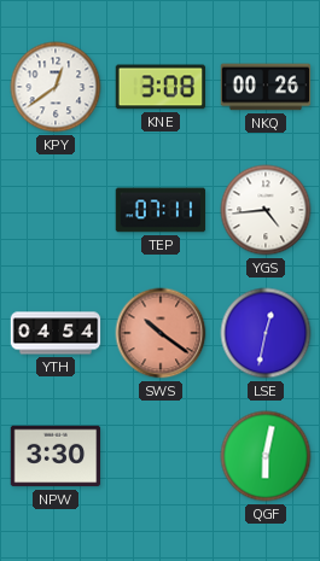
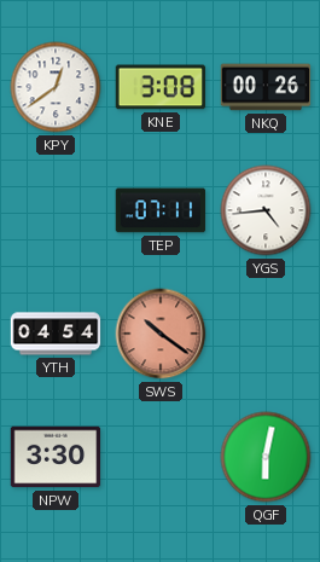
LSE: 12:32 -> none
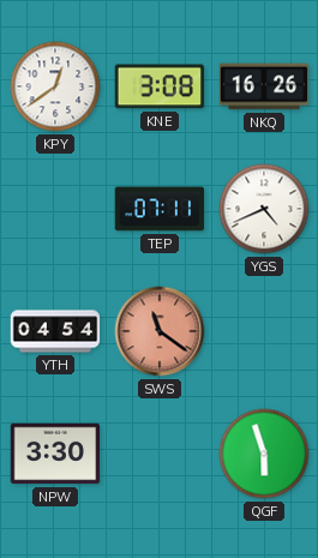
NKQ: 00:26 -> 16:26
YGS: 4:44 -> 4:41
SWS: 10:21 -> 11:21
QGF: 6:02 -> 5:57
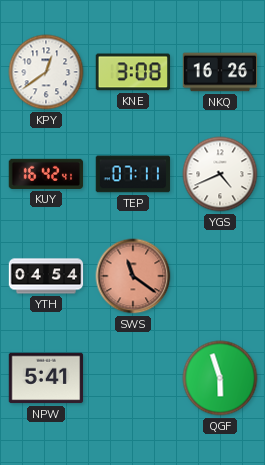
KUY: none -> 16:42
NPW: 3:30 -> 5:41
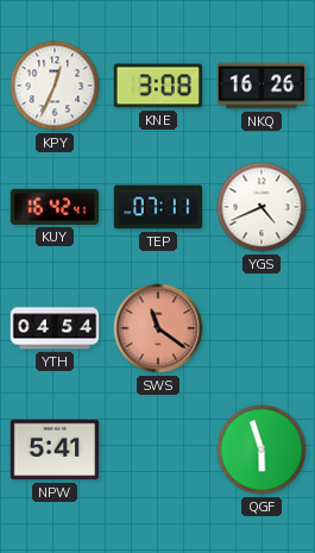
KPY: 12:39 -> 12:34
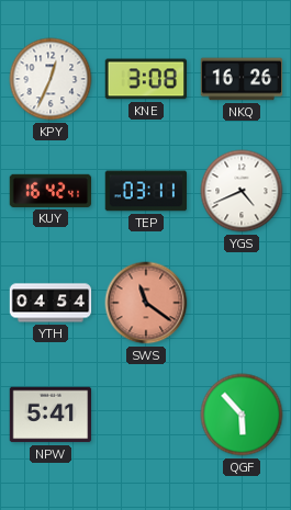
TEP: 07:11 -> 03:11
QGF: 5:57 -> 5:53
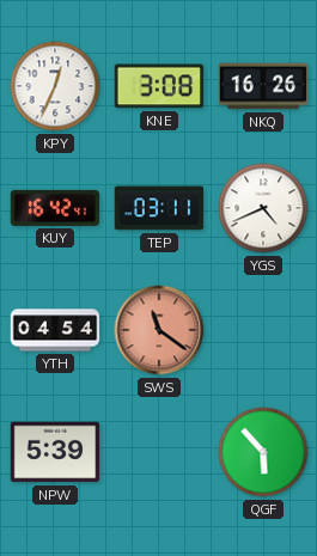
NPW: 5:41 -> 5:39
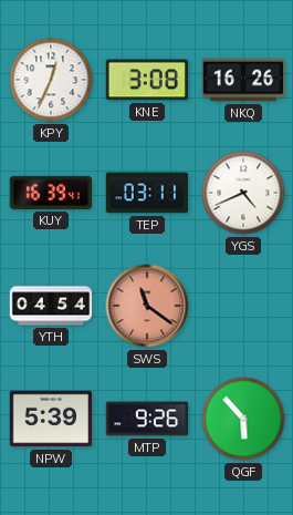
KUY: 16:42 -> 16:39
MTP: none -> 9:26
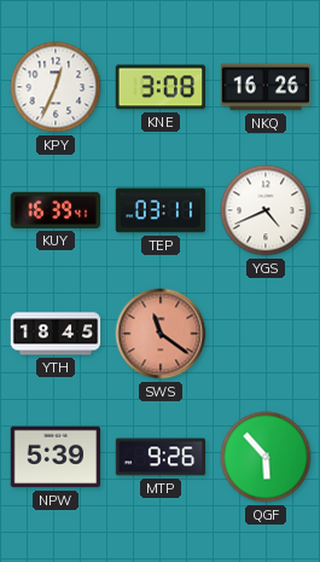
YTH: 04:54 -> 18:45
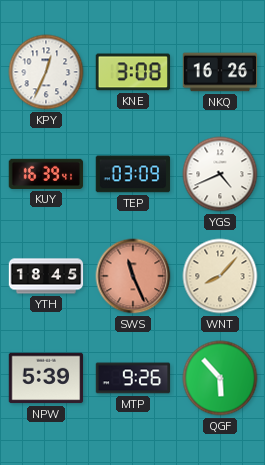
TEP: 03:11 -> 03:09
SWS: 11:21 -> 11:26
WNT: none -> 8:07
